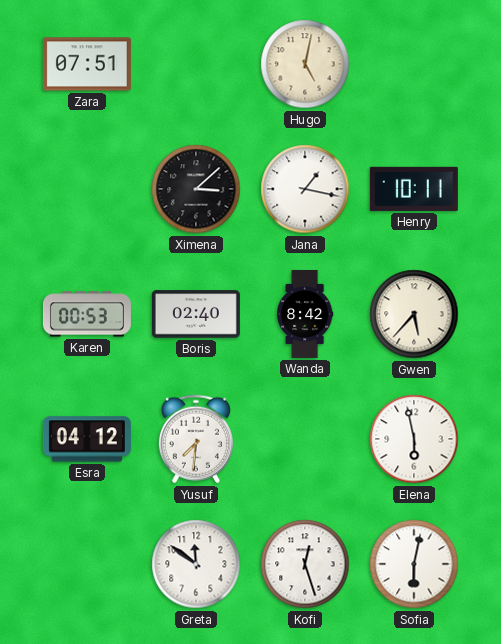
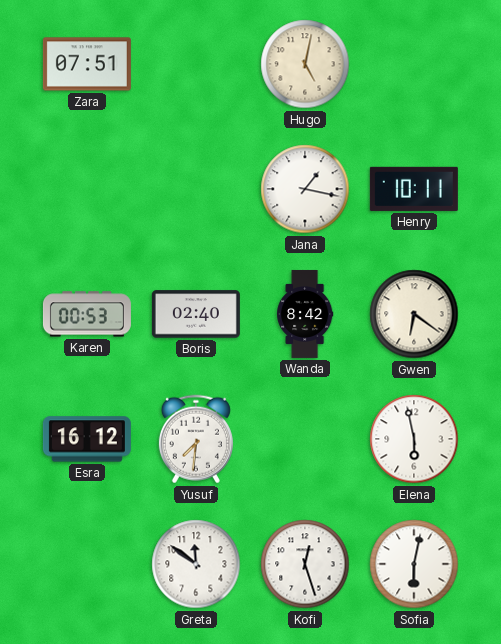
Ximena: 3:08 -> none
Gwen: 5:37 -> 6:21
Esra: 04:12 -> 16:12
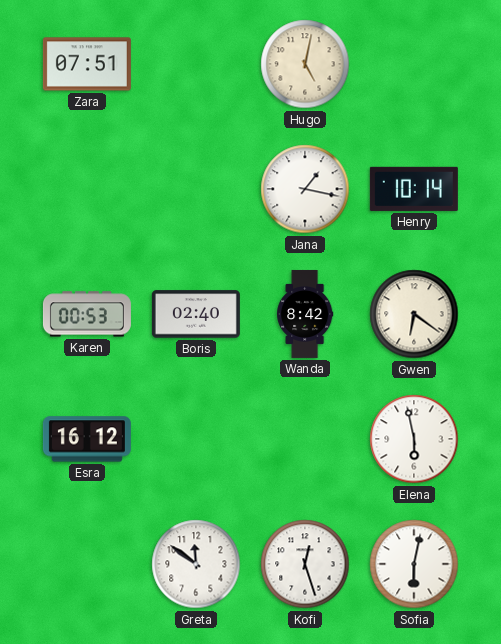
Henry: 10:11 -> 10:14
Yusuf: 7:31 -> none
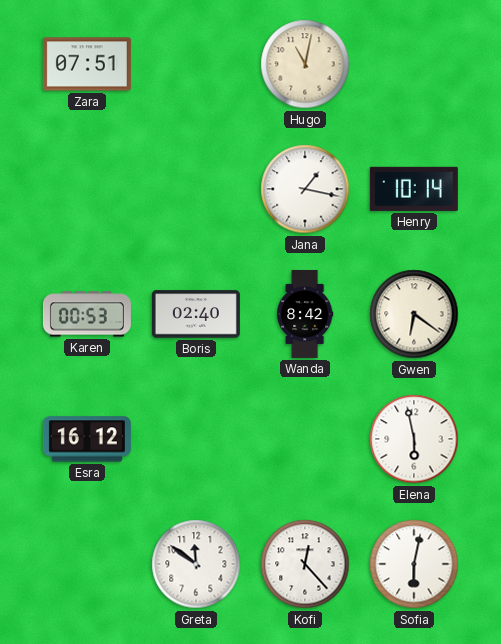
Hugo: 5:02 -> 11:02
Kofi: 12:27 -> 12:23
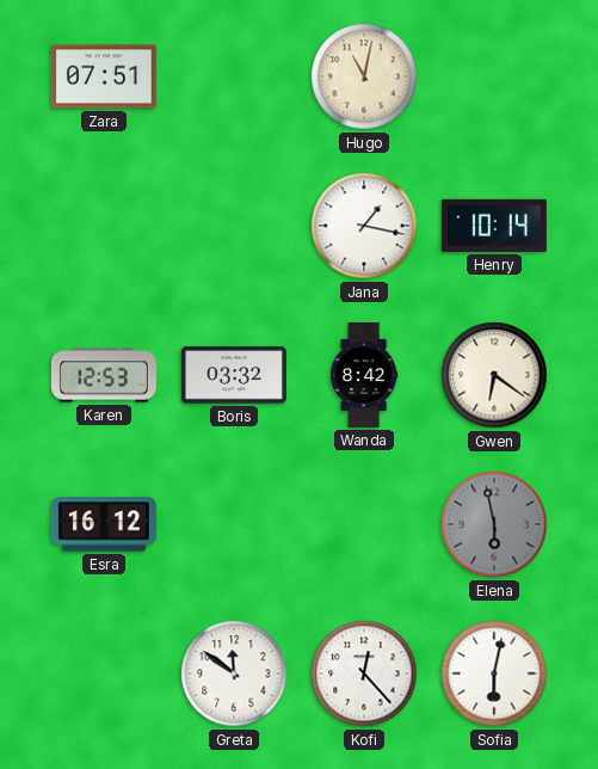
Karen: 00:53 -> 12:53
Boris: 02:40 -> 03:32
Elena dial: white -> grey
